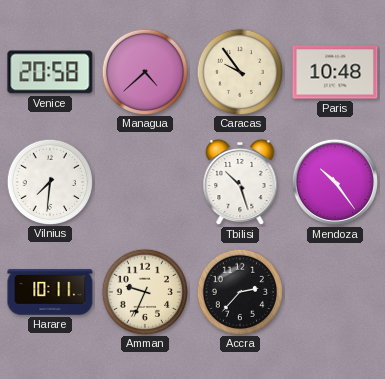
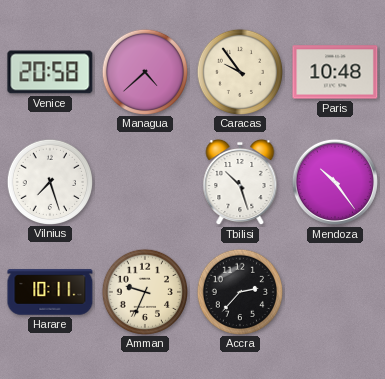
Vilnius: 7:31 -> 7:27
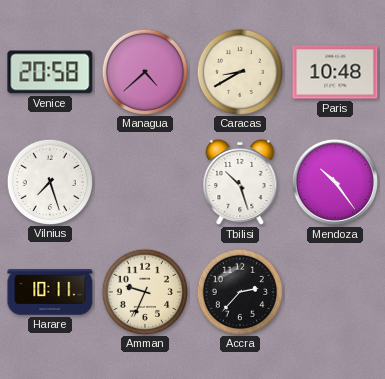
Caracas: 9:54 -> 8:40
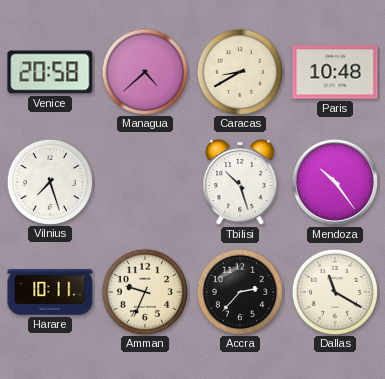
Dallas: none -> 11:20
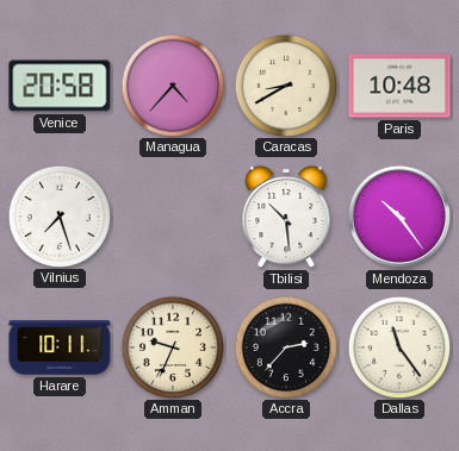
Managua: 4:38 -> 4:37
Tbilisi: 10:27 -> 10:29
Dallas: 11:20 -> 11:24
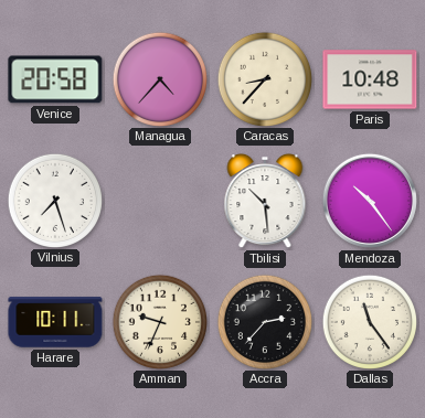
Caracas: 8:40 -> 8:37
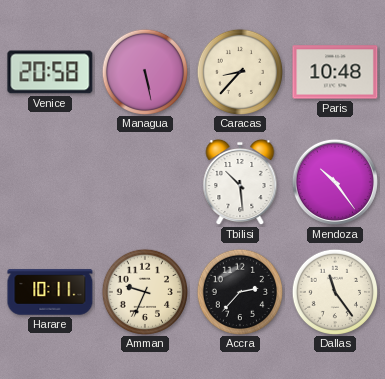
Managua: 4:37 -> 5:28
Vilnius: 7:27 -> none
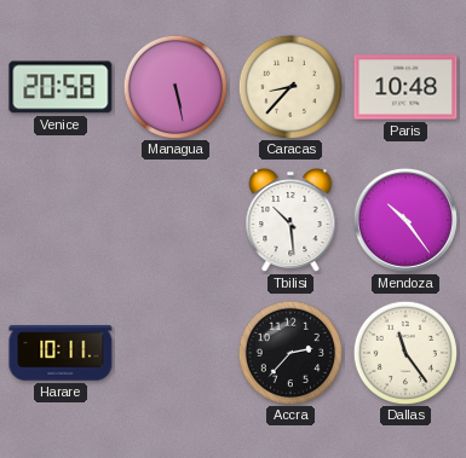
Amman: 9:34 -> none
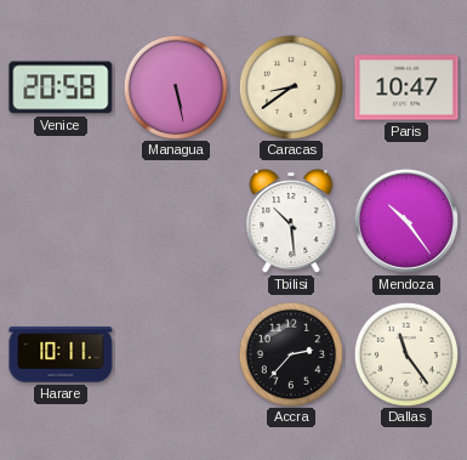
Caracas: 8:37 -> 8:39
Paris: 10:48 -> 10:47
